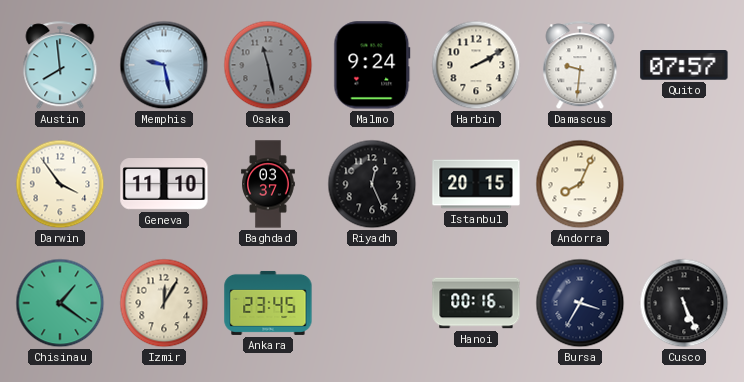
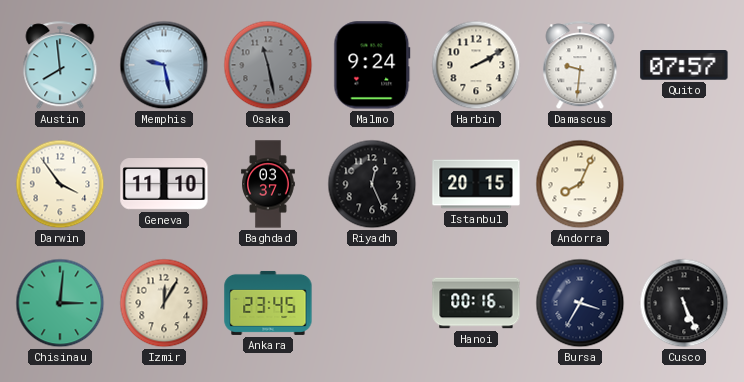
Chisinau: 1:21 -> 3:01
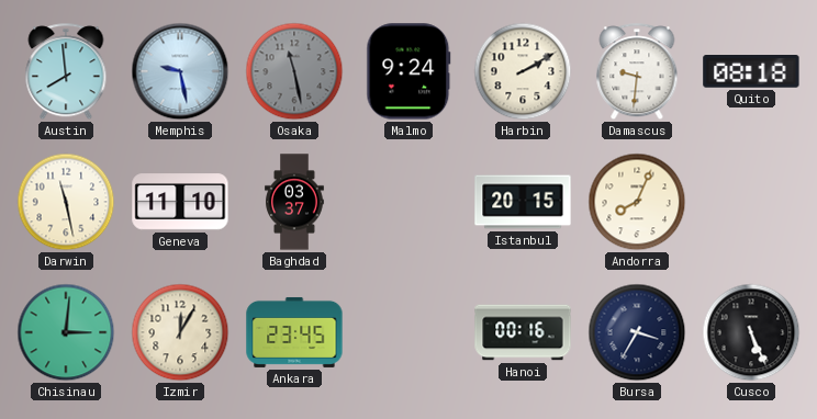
Quito: 07:57 -> 08:18
Darwin: 3:54 -> 11:28
Riyadh: 12:26 -> none
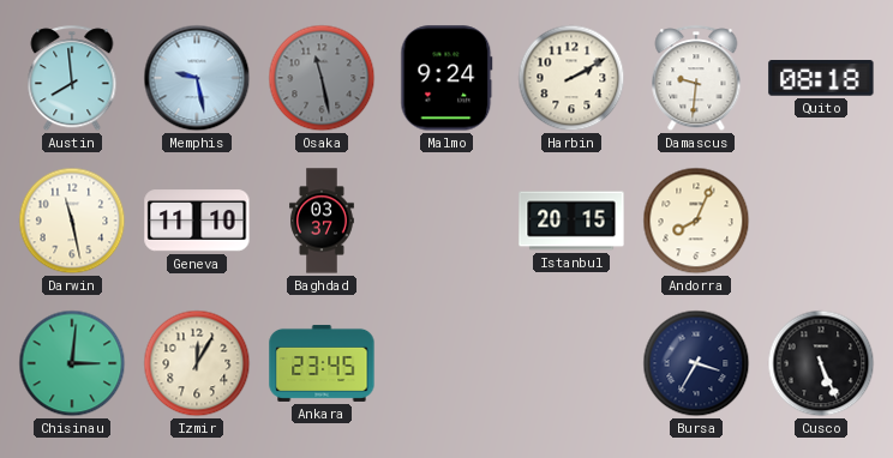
Hanoi: 00:16 -> none
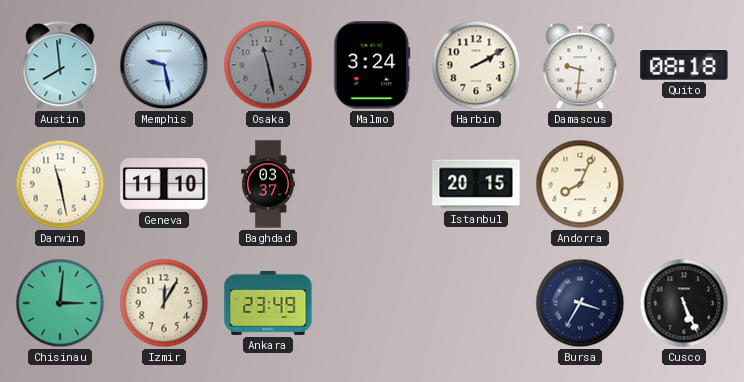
Malmo: 9:24 -> 3:24
Ankara: 23:45 -> 23:49
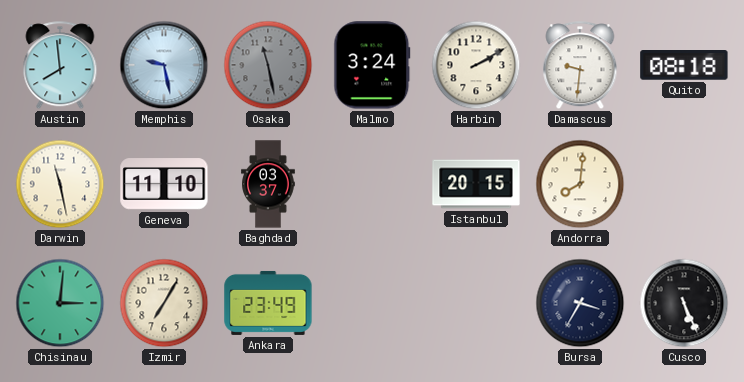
Andorra: 8:04 -> 8:01
Izmir: 12:05 -> 7:05
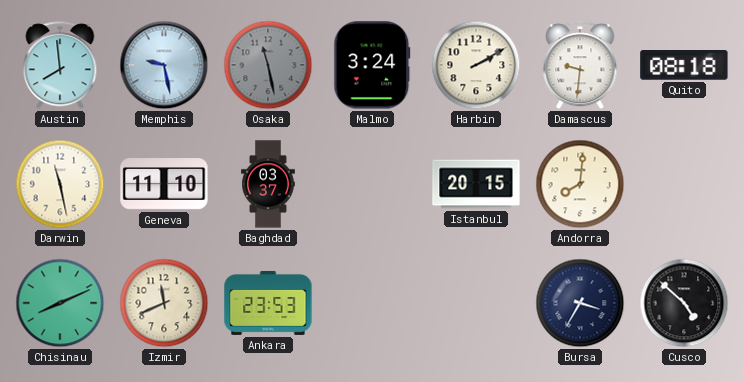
Chisinau: 3:01 -> 8:11
Izmir: 7:05 -> 11:41
Ankara: 23:49 -> 23:53
Cusco: 5:26 -> 4:52
